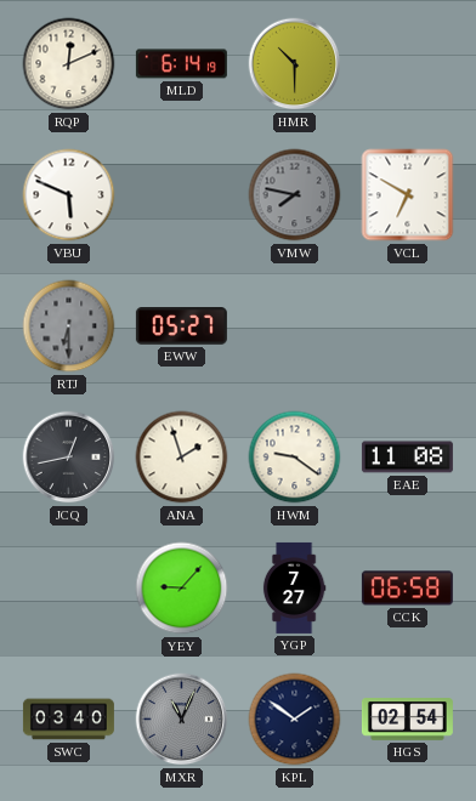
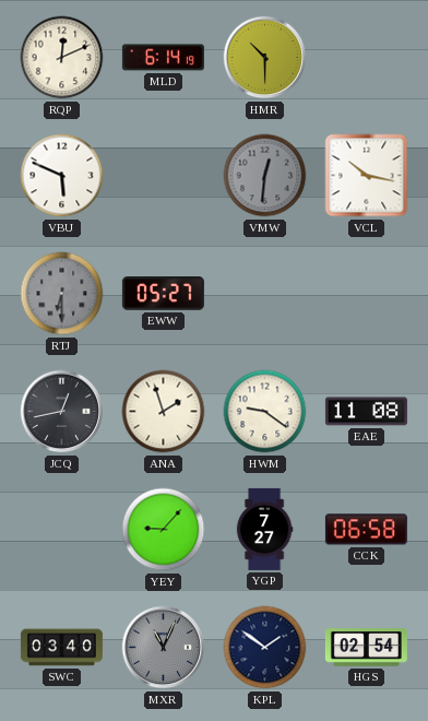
VMW: 7:47 -> 12:31
VCL: 6:50 -> 10:17
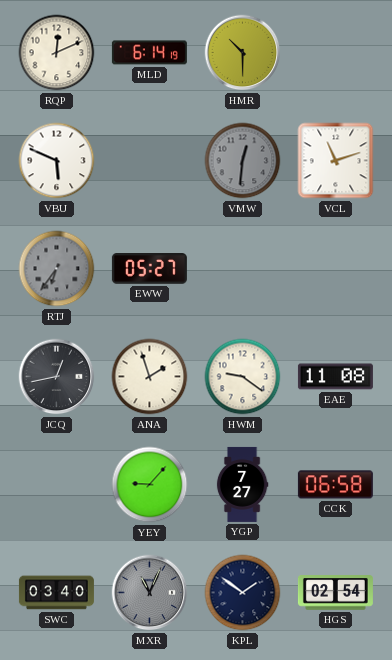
VCL: 10:17 -> 11:12
RTJ: 6:30 -> 6:36
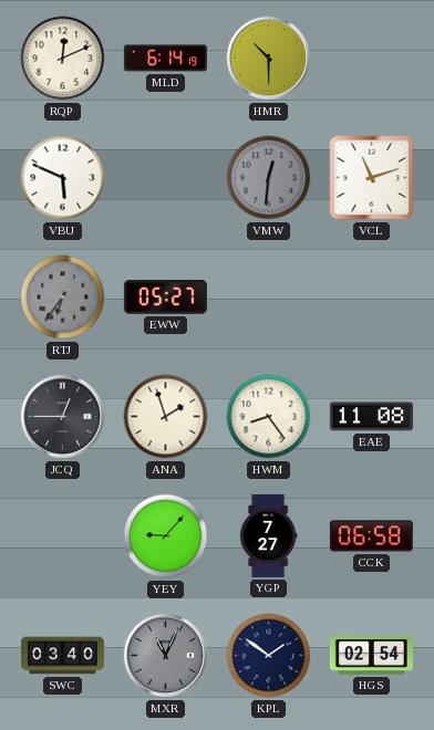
JCQ: 12:43 -> 12:45
HWM: 9:21 -> 8:24
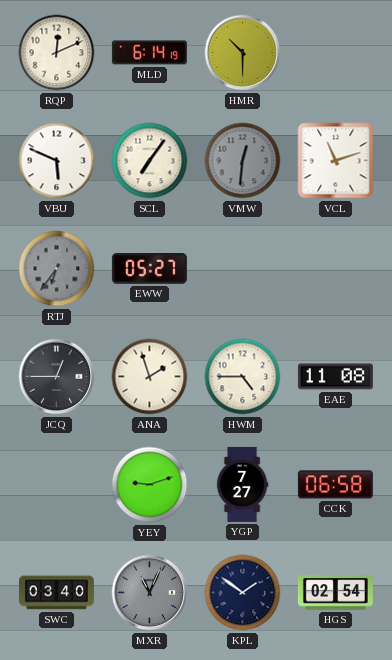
SCL: none -> 7:06
HWM: 8:24 -> 4:45
YEY: 9:07 -> 9:12
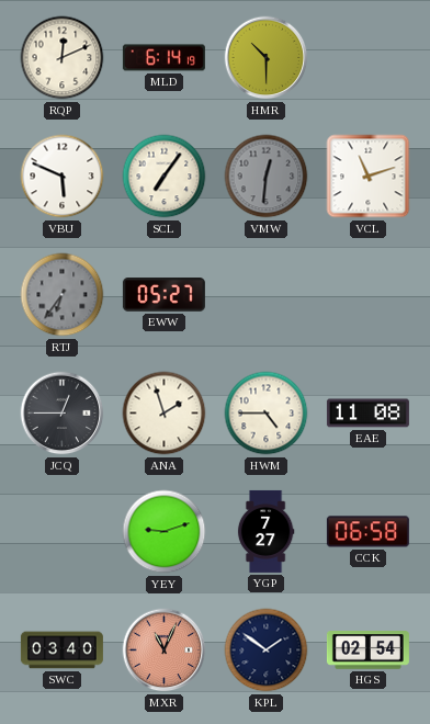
MXR dial: grey -> salmon
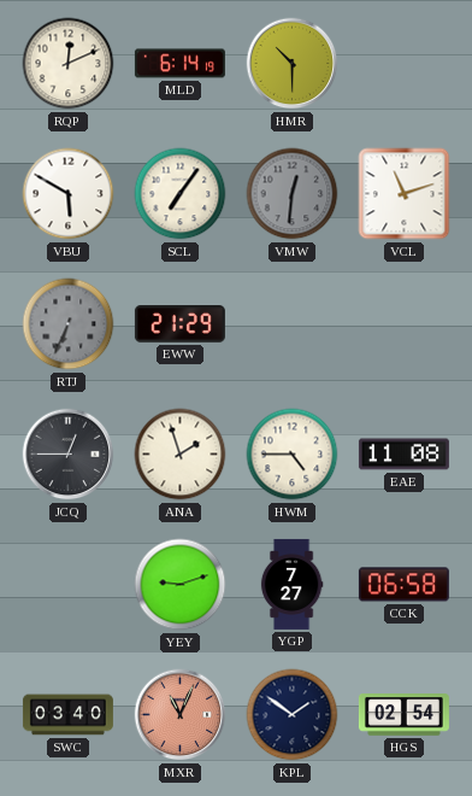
VBU: 5:49 -> 5:50
RTJ: 6:36 -> 6:34
EWW: 05:27 -> 21:29
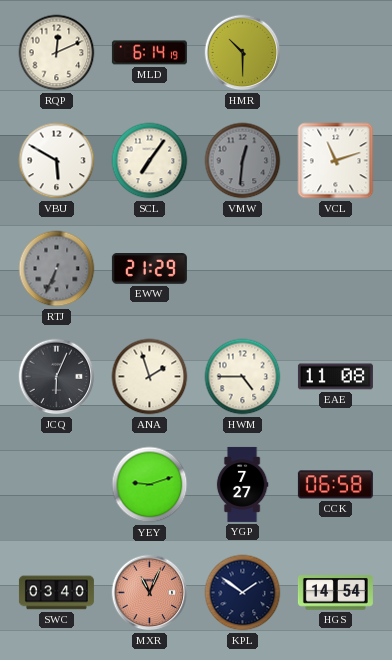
JCQ: 12:45 -> 6:04
HGS: 02:54 -> 14:54
